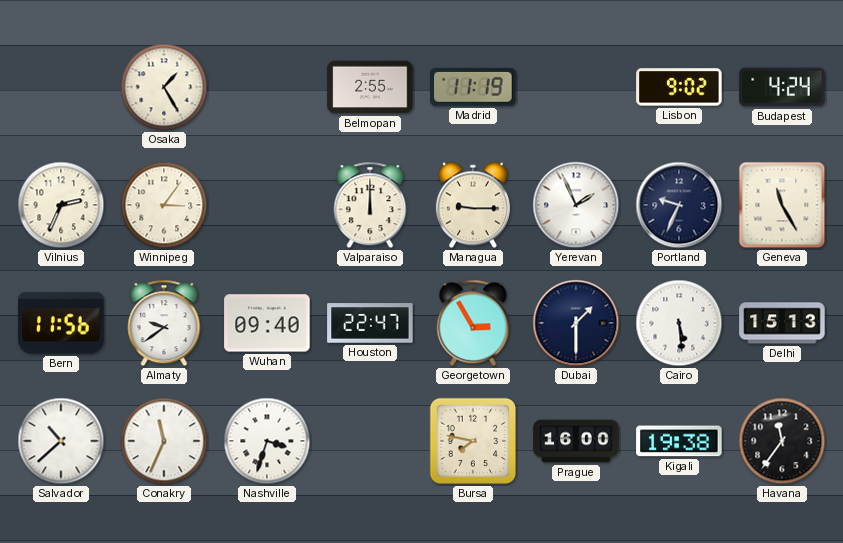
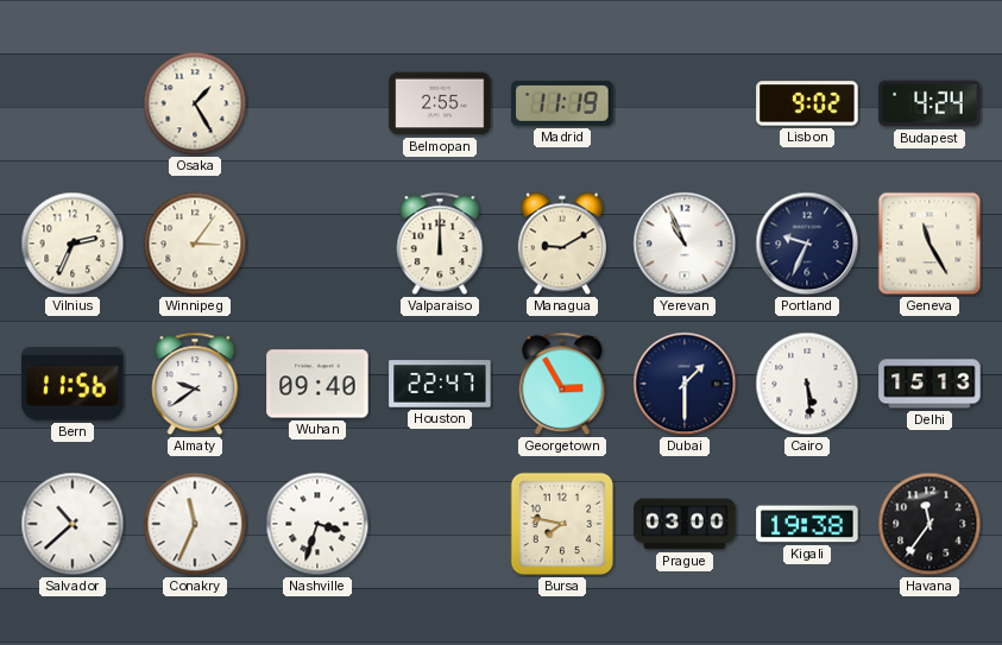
Managua: 9:15 -> 9:10
Yerevan: 1:56 -> 10:56
Prague: 16:00 -> 03:00
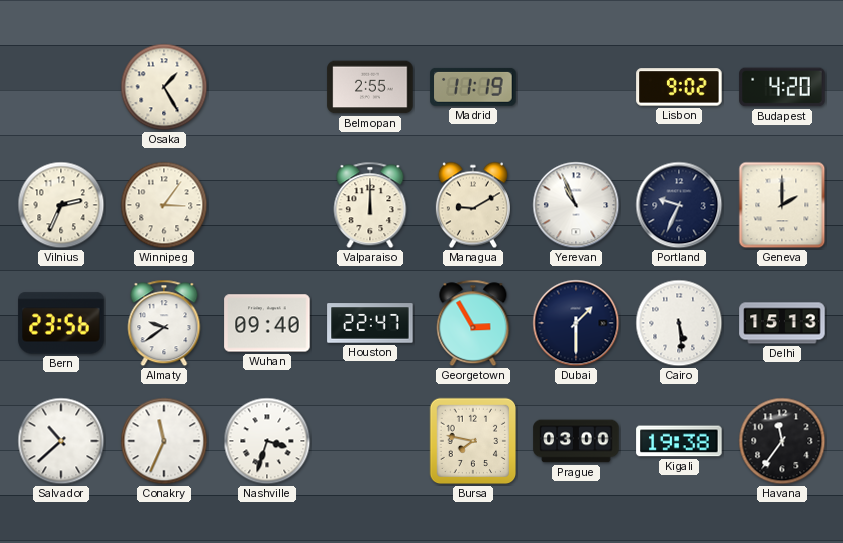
Budapest: 4:24 -> 4:20
Geneva: 11:25 -> 2:00
Bern: 11:56 -> 23:56
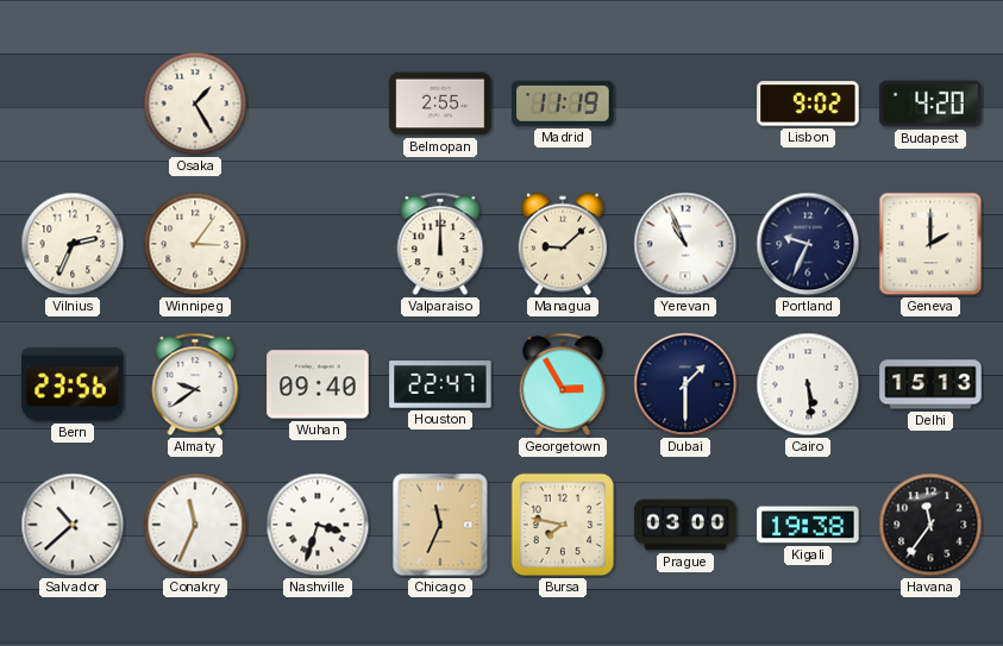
Managua: 9:10 -> 9:08
Chicago: none -> 11:34
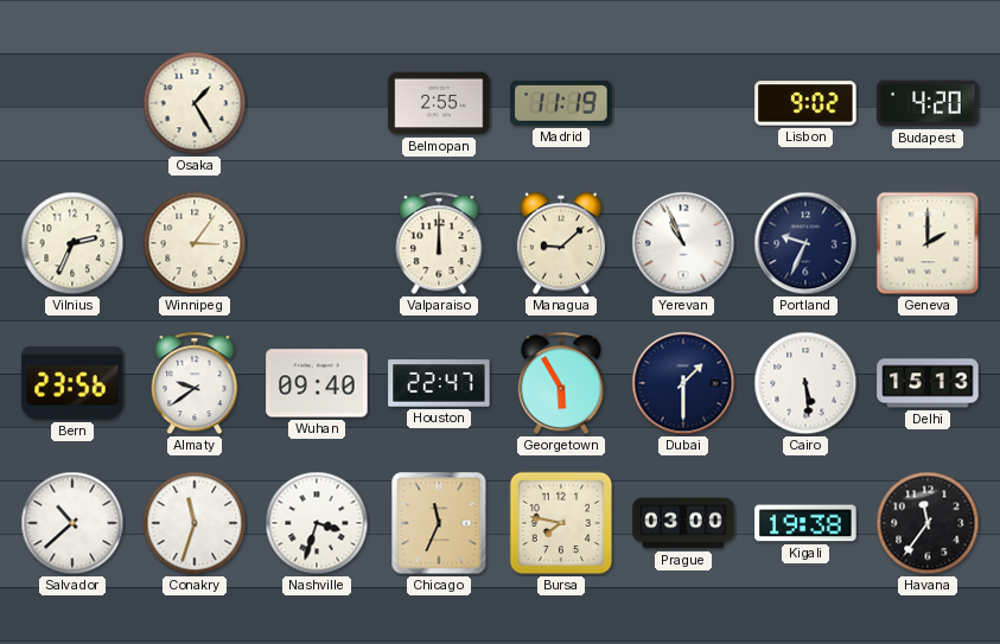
Georgetown: 2:55 -> 5:55
Conakry: 11:34 -> 11:33
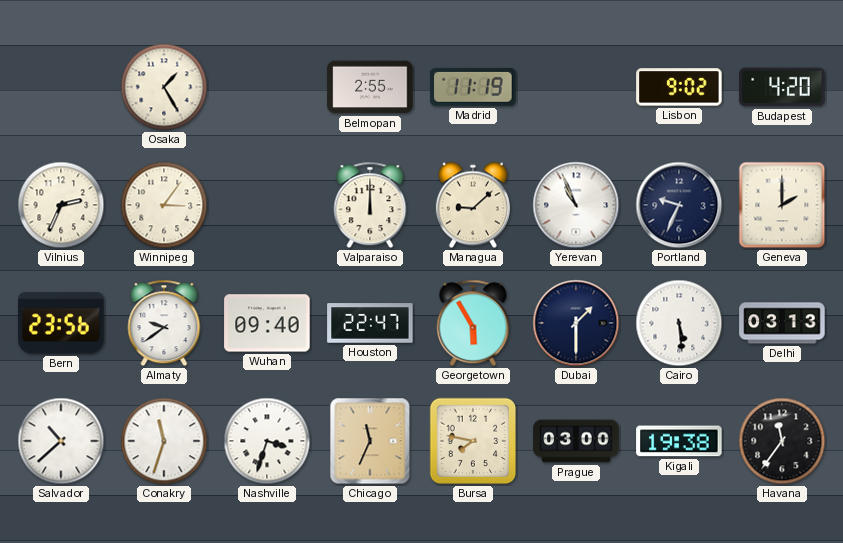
Delhi: 15:13 -> 03:13
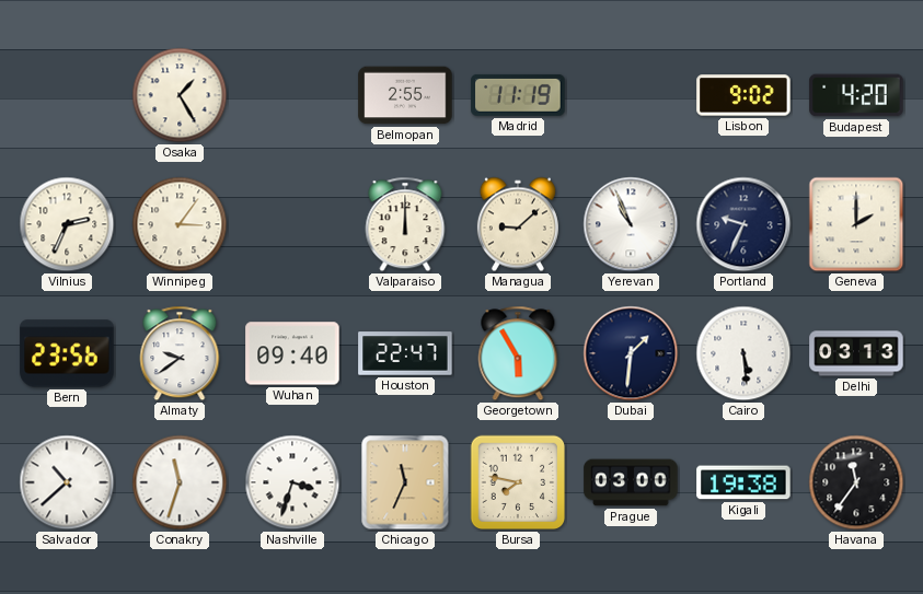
Dubai: 1:30 -> 1:31
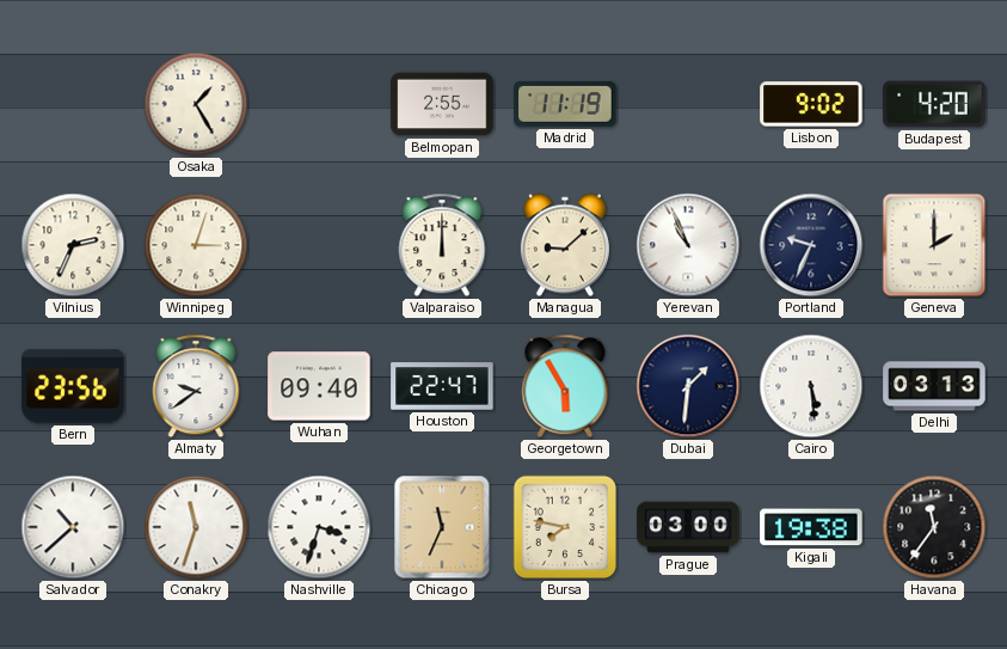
Winnipeg: 3:06 -> 3:03
